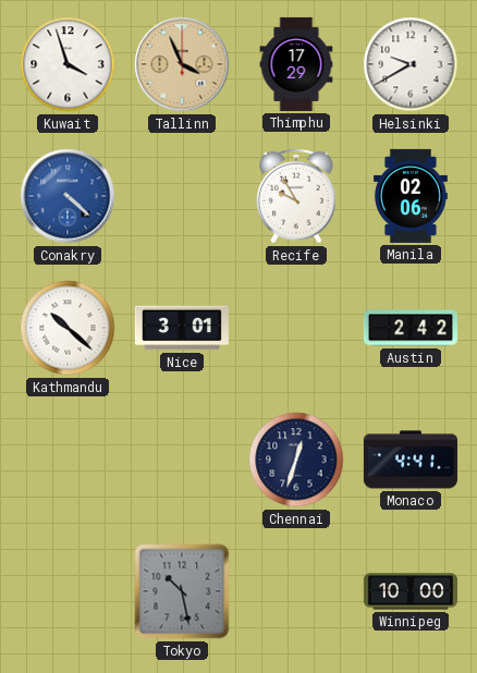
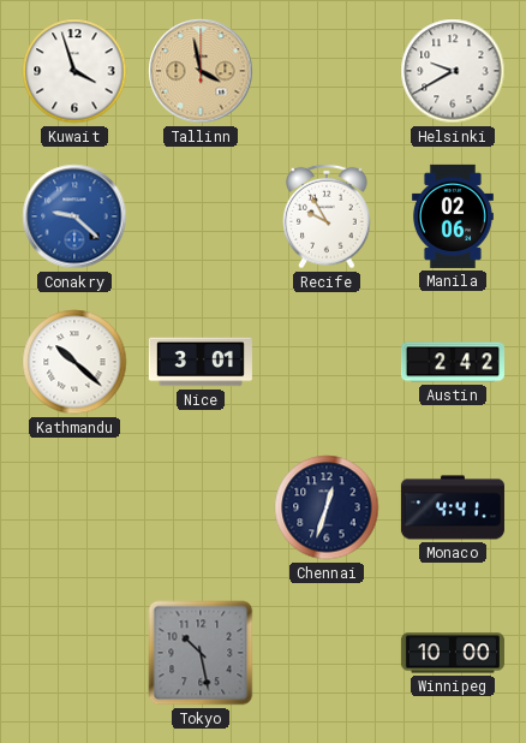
Tallinn: 3:56 -> 3:58
Thimphu: 17:29 -> none
Conakry: 4:22 -> 9:22
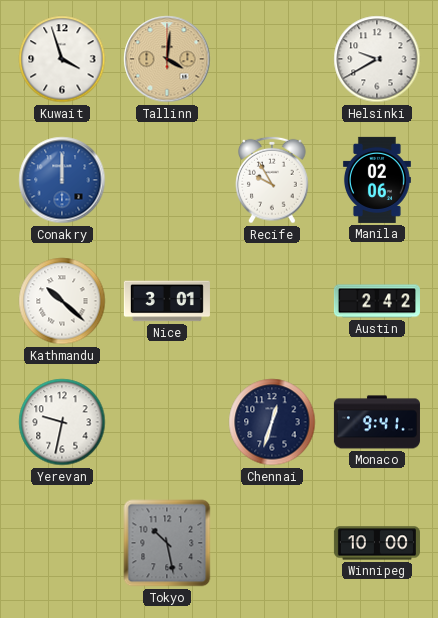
Tallinn: 3:58 -> 4:01
Conakry: 9:22 -> 12:00
Yerevan: none -> 9:32
Monaco: 4:41 -> 9:41
